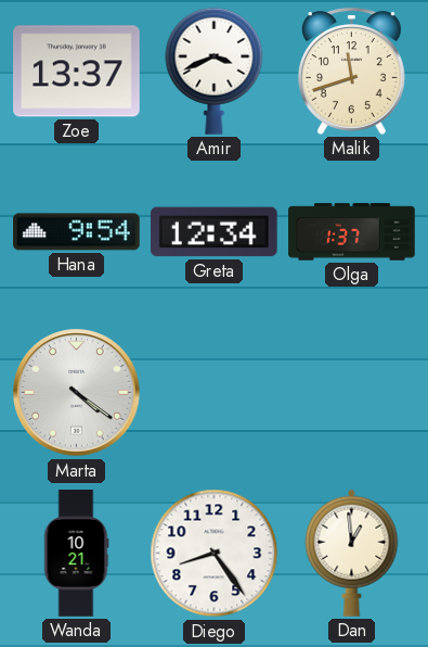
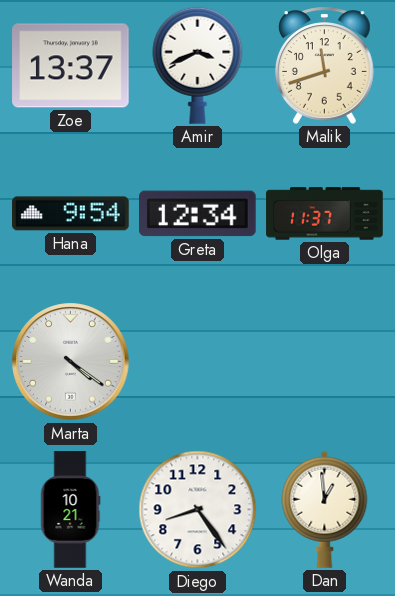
Olga: 1:37 -> 11:37
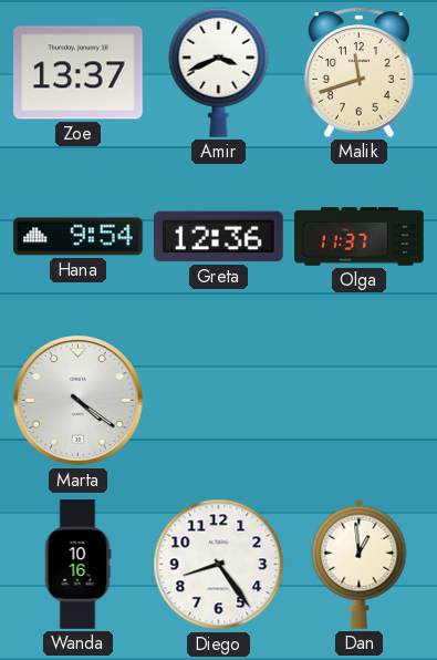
Greta: 12:34 -> 12:36
Wanda: 10:21 -> 10:16
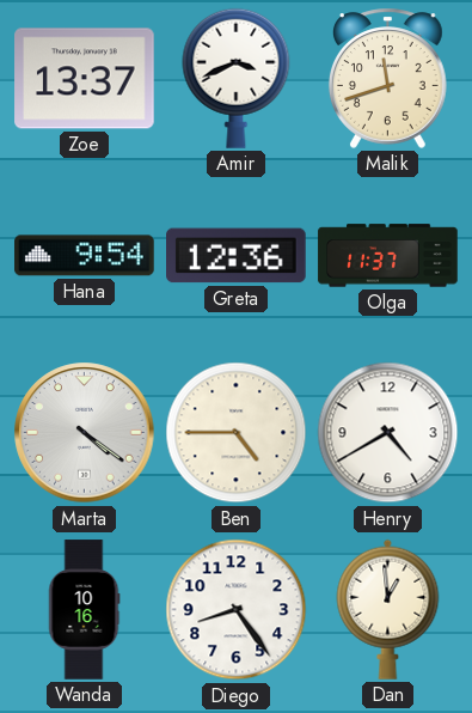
Ben: none -> 4:45
Henry: none -> 4:40
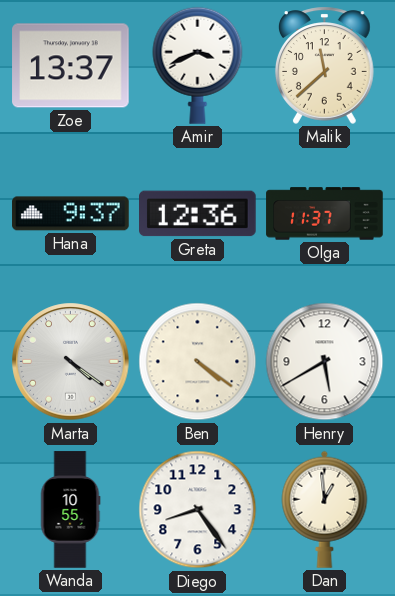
Malik: 11:42 -> 11:38
Hana: 9:54 -> 9:37
Ben: 4:45 -> 4:21
Henry: 4:40 -> 5:40
Wanda: 10:16 -> 10:55
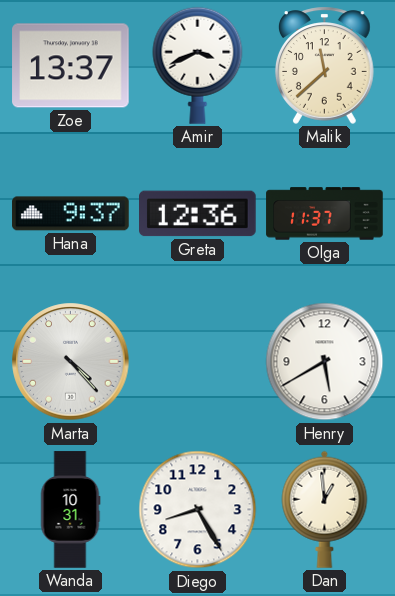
Marta: 4:21 -> 4:23
Ben: 4:21 -> none
Wanda: 10:55 -> 10:31
Diego: 8:24 -> 8:25
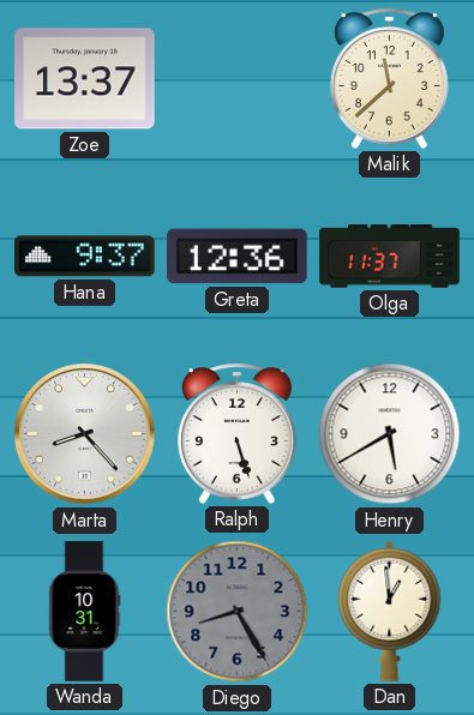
Amir: 3:41 -> none
Marta: 4:23 -> 8:23
Ralph: none -> 5:27
Diego dial: white -> grey
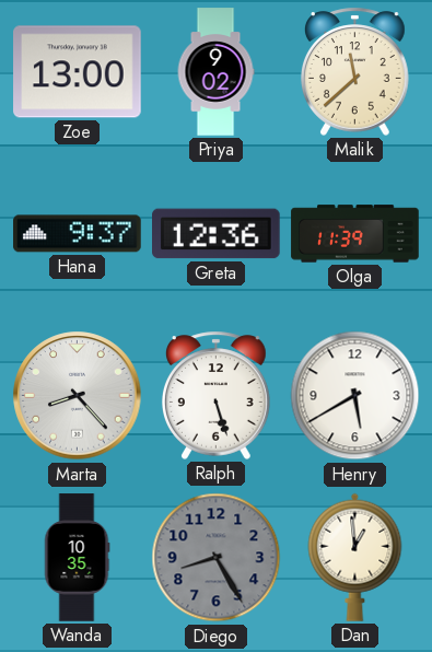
Zoe: 13:37 -> 13:00
Priya: none -> 9:02
Olga: 11:37 -> 11:39
Wanda: 10:31 -> 10:35
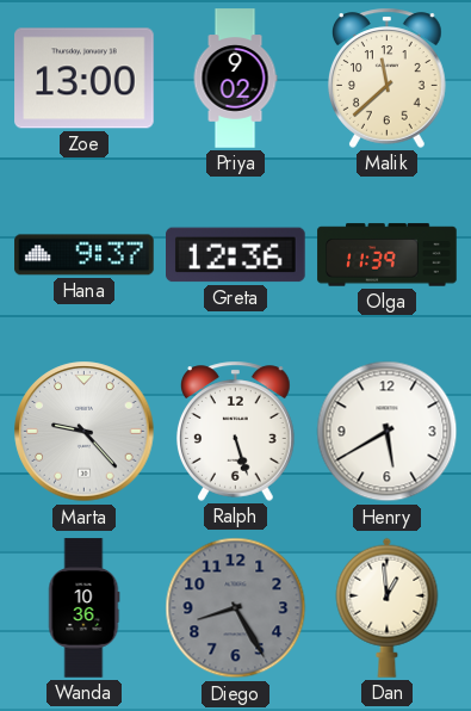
Marta: 8:23 -> 9:23
Wanda: 10:35 -> 10:36
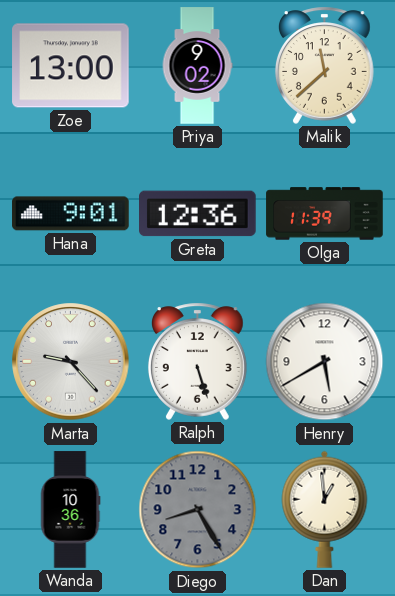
Hana: 9:37 -> 9:01
